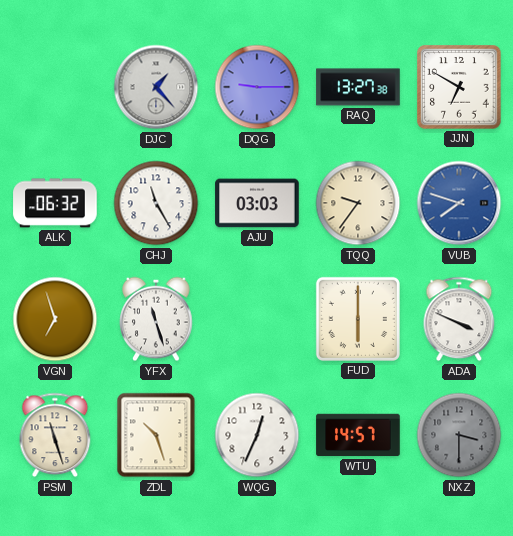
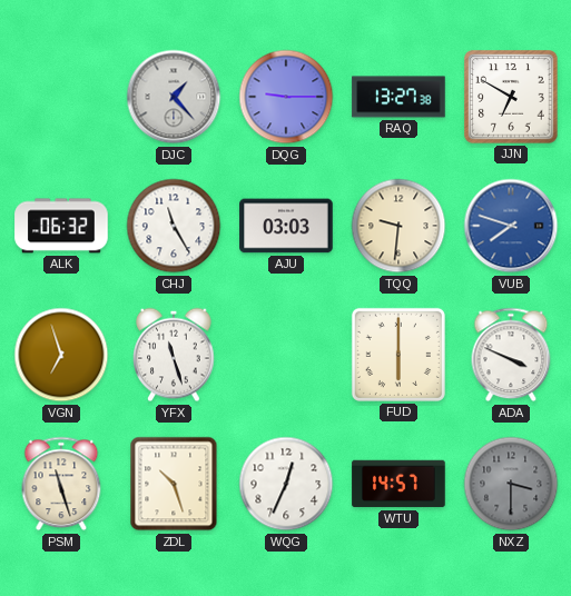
TQQ: 9:36 -> 9:31
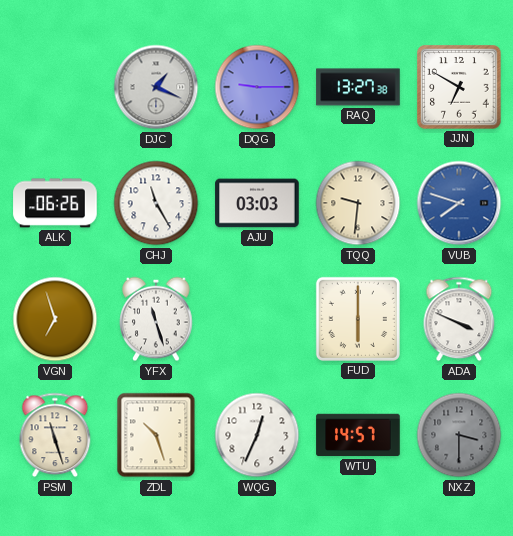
DJC: 1:23 -> 1:19
ALK: 06:32 -> 06:26
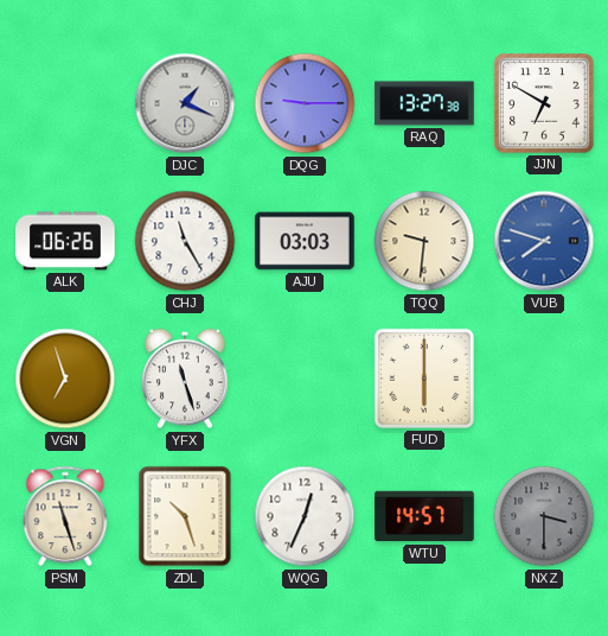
ADA: 3:49 -> none
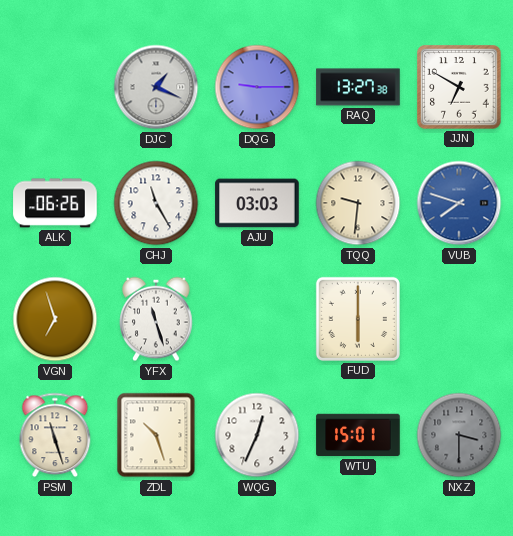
WTU: 14:57 -> 15:01
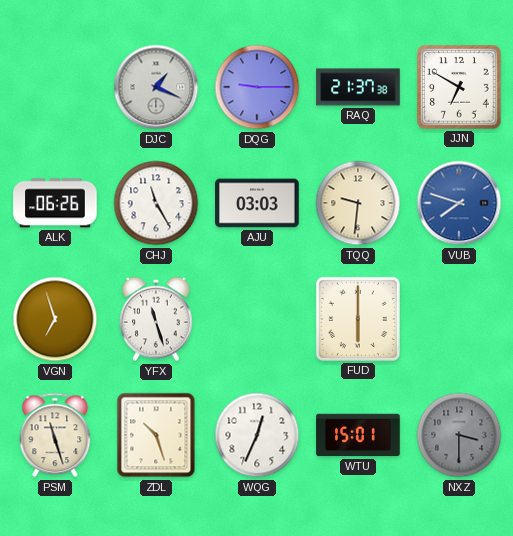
RAQ: 13:27 -> 21:37
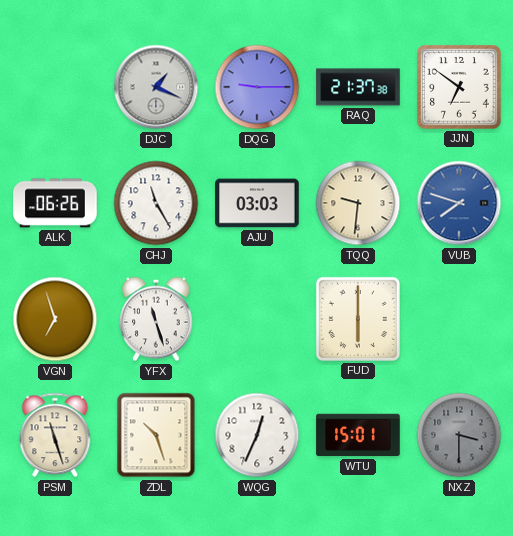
JJN: 6:50 -> 6:51
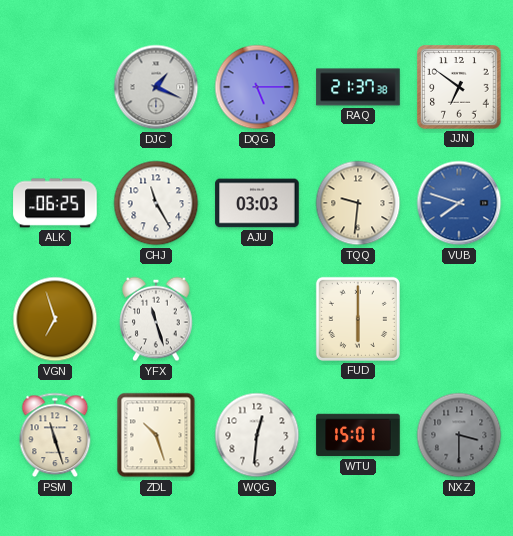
DQG: 9:15 -> 5:15
ALK: 06:26 -> 06:25
WQG: 12:34 -> 12:31
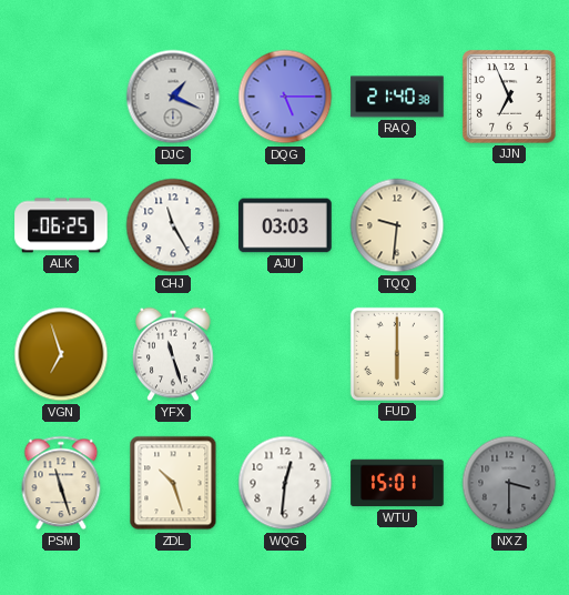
RAQ: 21:37 -> 21:40
JJN: 6:51 -> 6:56
VUB: 7:48 -> none
